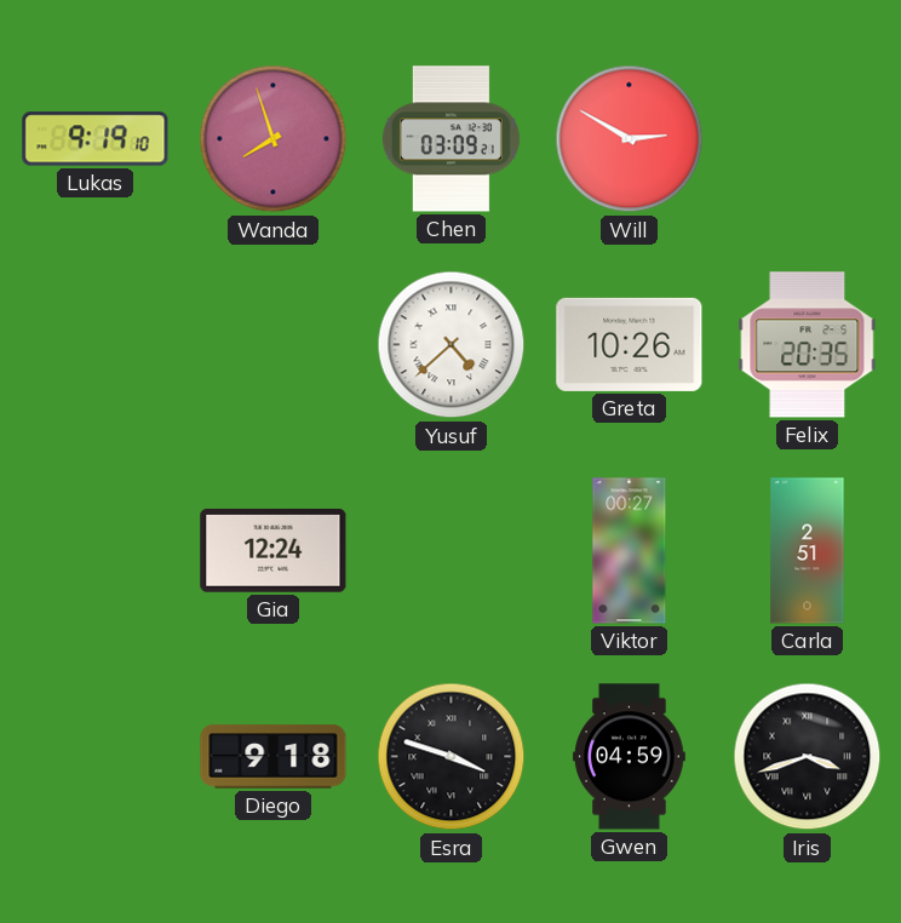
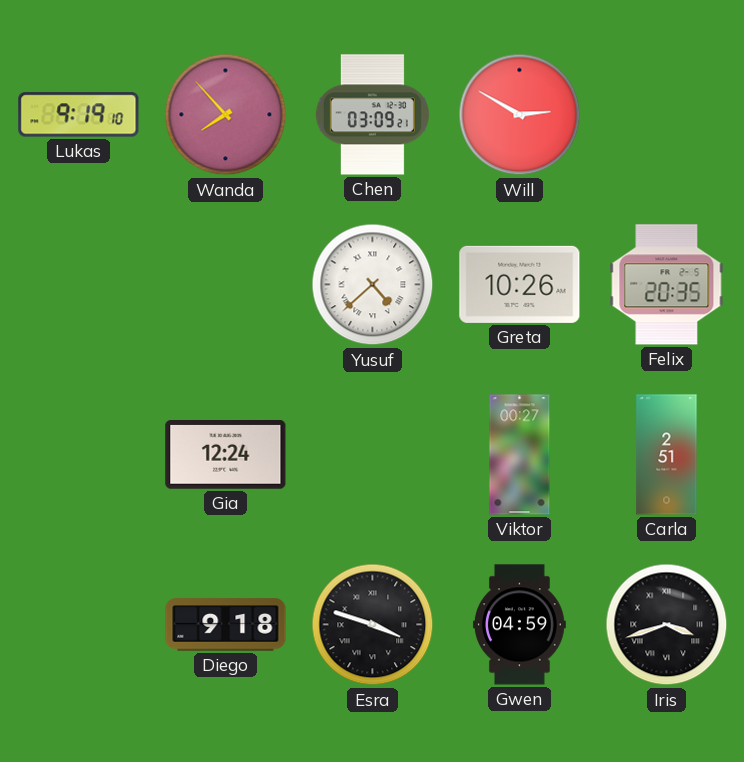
Wanda: 7:57 -> 7:53
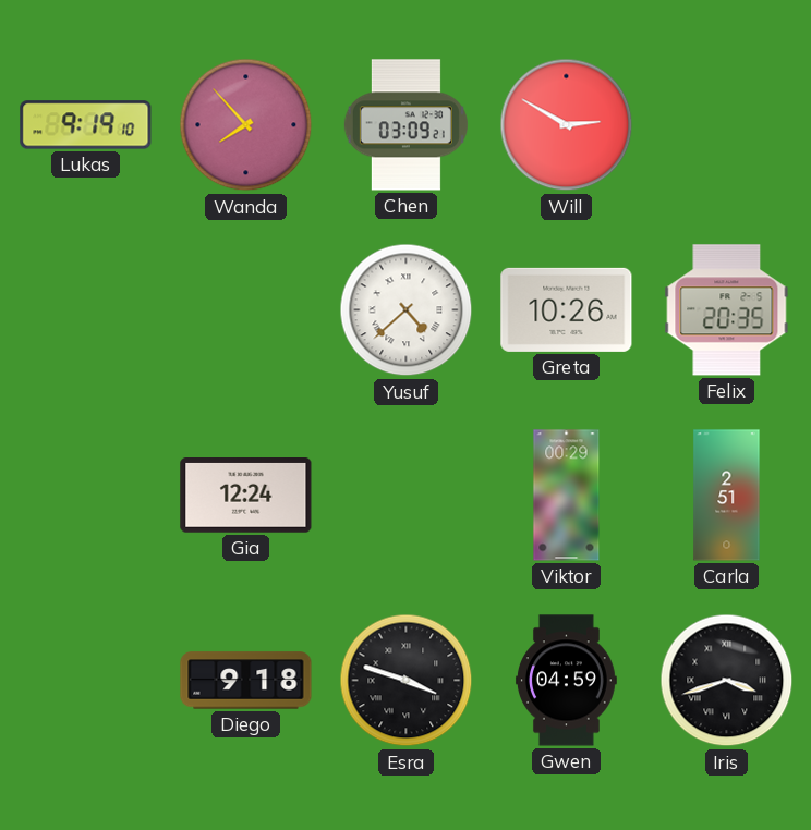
Viktor: 00:27 -> 00:29
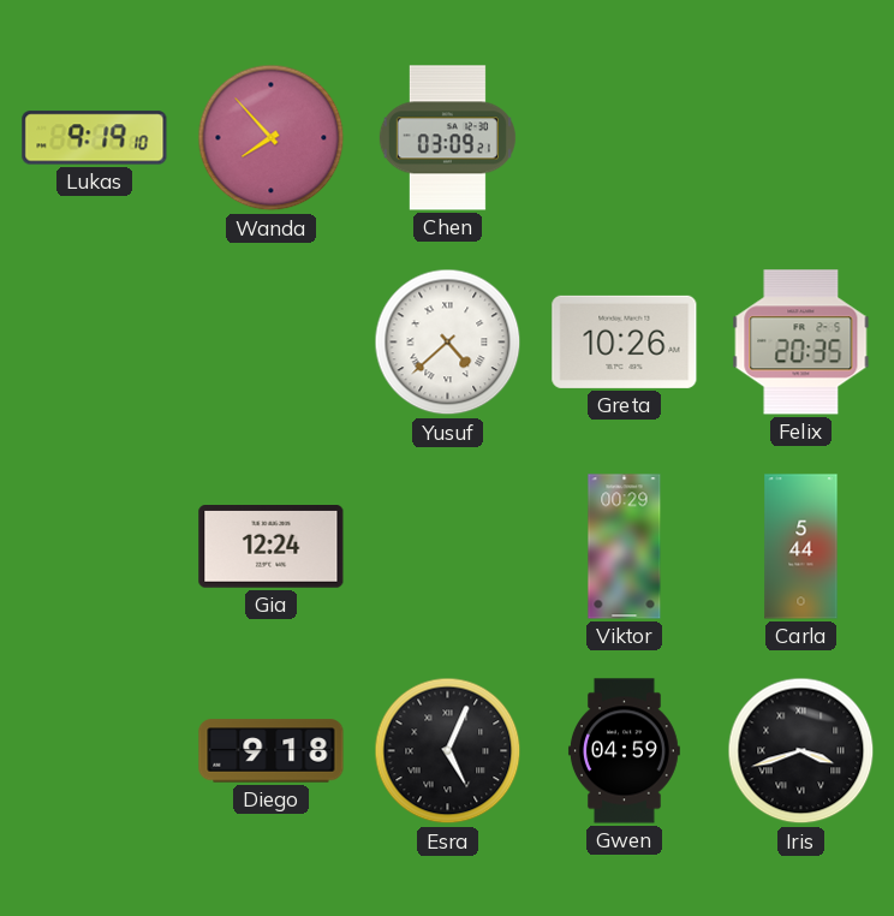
Will: 2:50 -> none
Carla: 2:51 -> 5:44
Esra: 3:48 -> 5:04
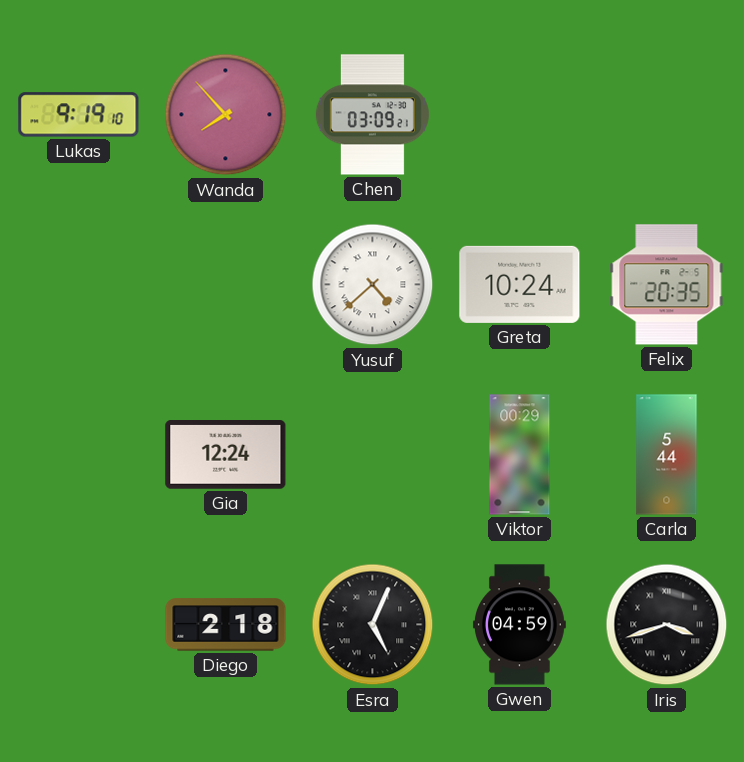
Greta: 10:26 -> 10:24
Diego: 9:18 -> 2:18
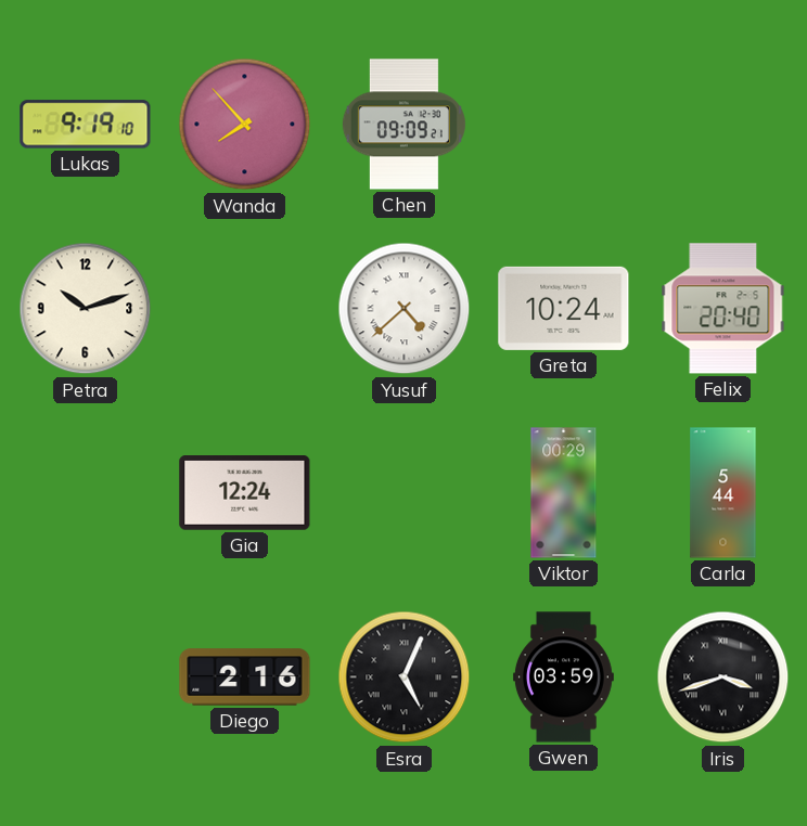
Chen: 03:09 -> 09:09
Petra: none -> 10:12
Felix: 20:35 -> 20:40
Diego: 2:18 -> 2:16
Gwen: 04:59 -> 03:59
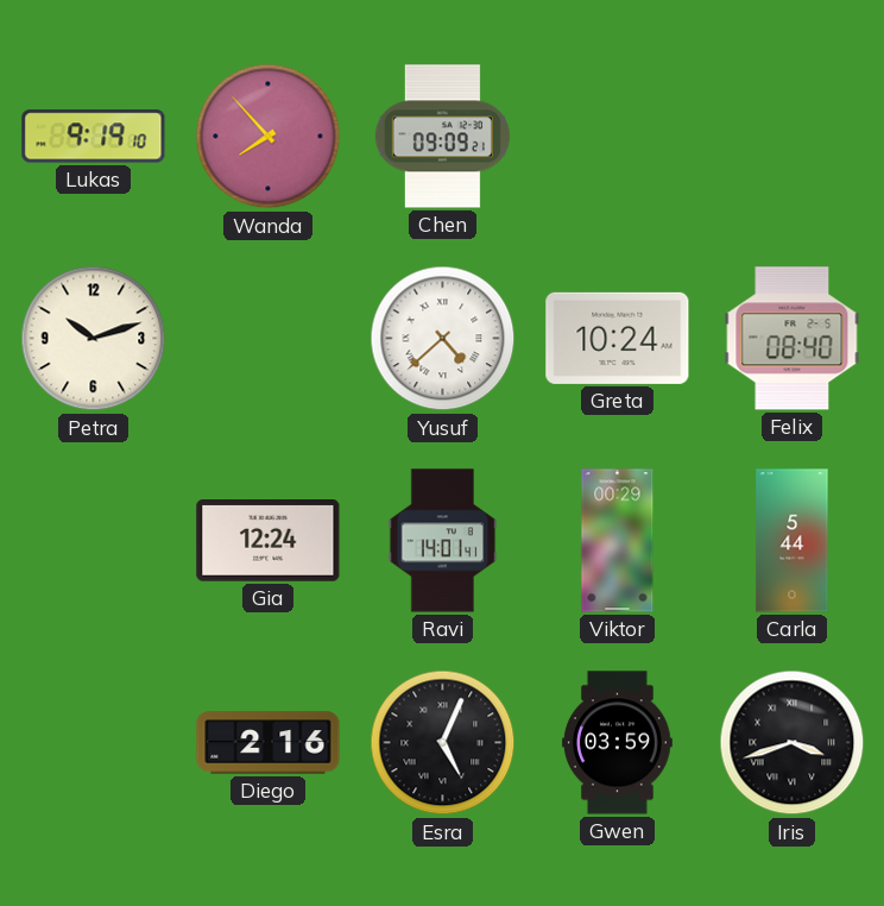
Felix: 20:40 -> 08:40
Ravi: none -> 14:01
